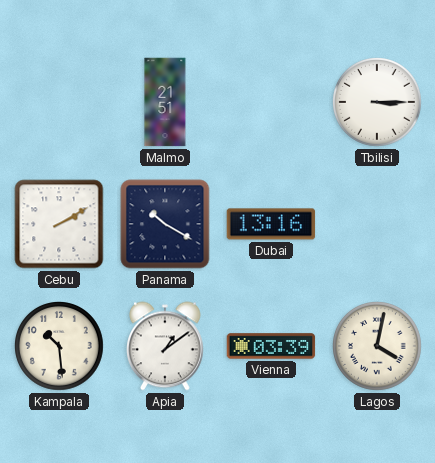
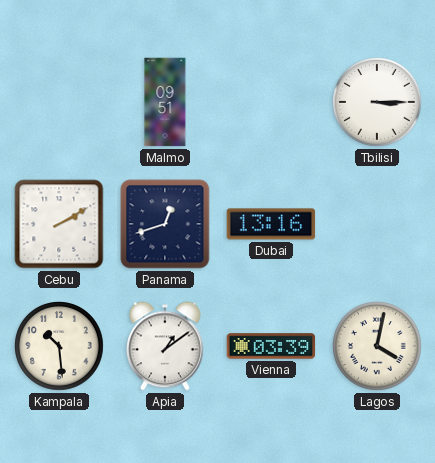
Malmo: 21:51 -> 09:51
Panama: 10:20 -> 12:42
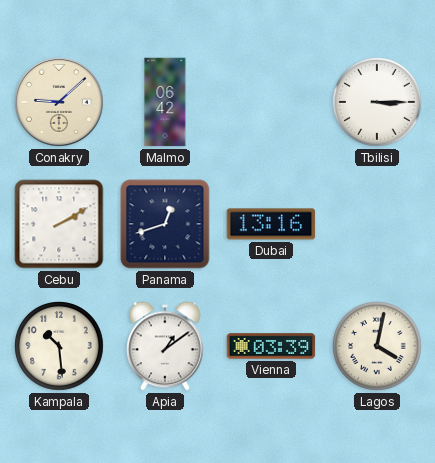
Conakry: none -> 9:08
Malmo: 09:51 -> 06:42
